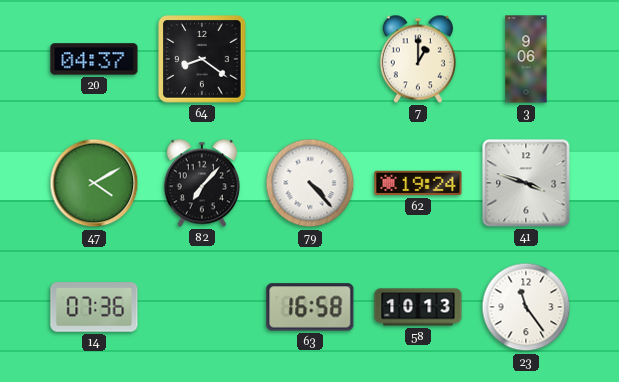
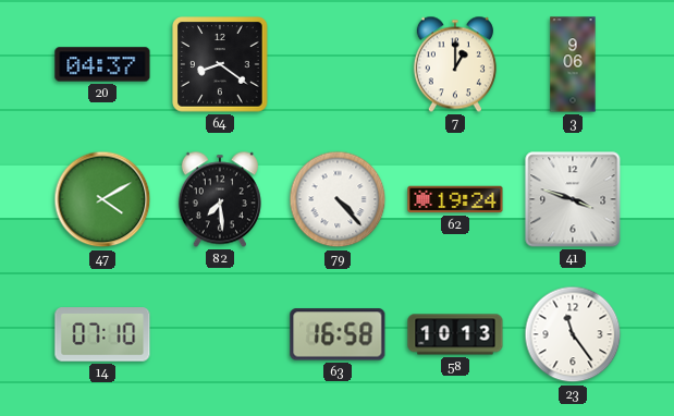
82: 7:07 -> 7:29
14: 07:36 -> 07:10
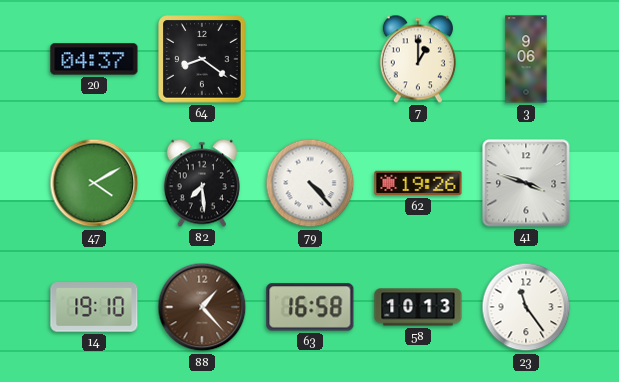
62: 19:24 -> 19:26
14: 07:10 -> 19:10
88: none -> 1:23
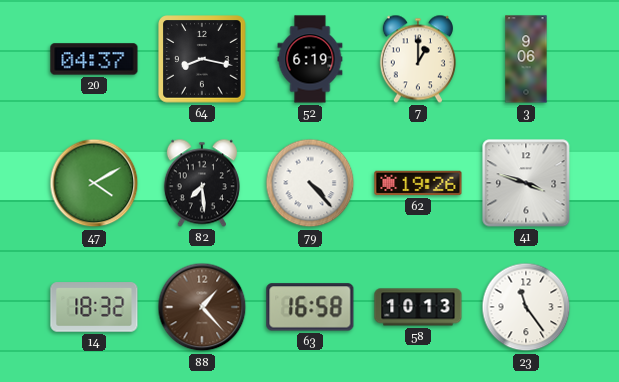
64: 8:21 -> 8:17
52: none -> 6:19
14: 19:10 -> 18:32
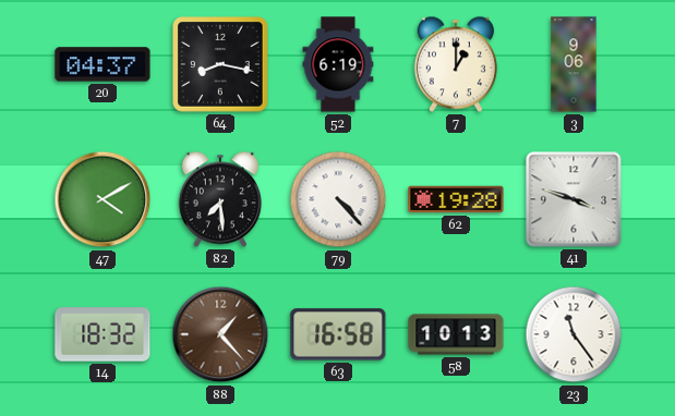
62: 19:26 -> 19:28
